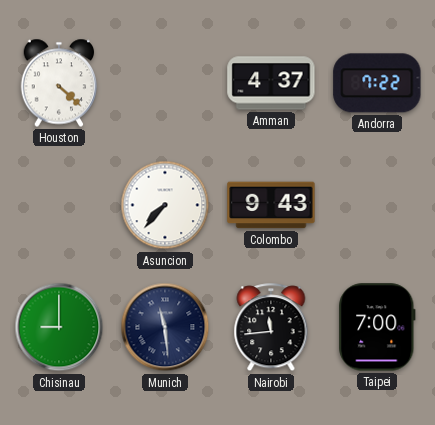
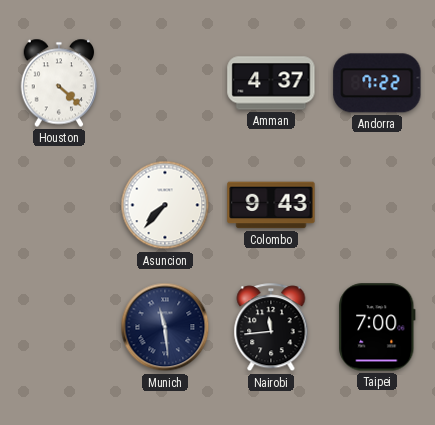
Chisinau: 9:00 -> none
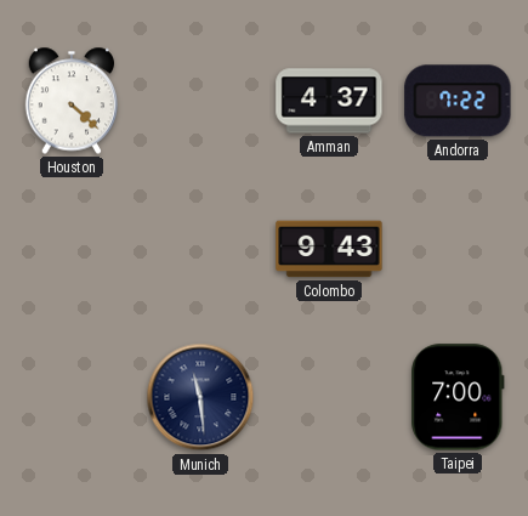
Asuncion: 7:37 -> none
Nairobi: 11:44 -> none
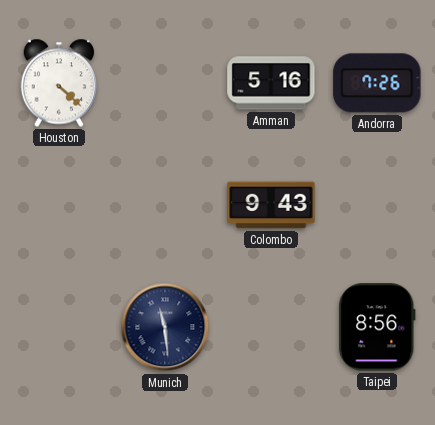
Amman: 4:37 -> 5:16
Andorra: 7:22 -> 7:26
Taipei: 7:00 -> 8:56
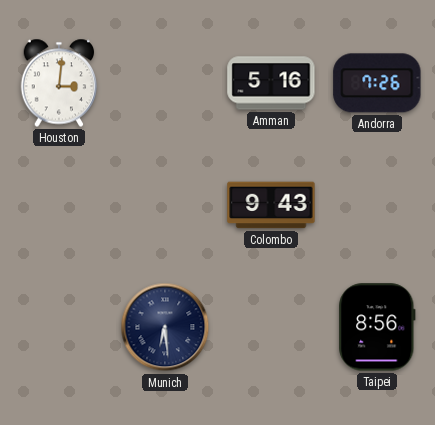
Houston: 4:22 -> 3:01
Munich: 11:29 -> 6:29
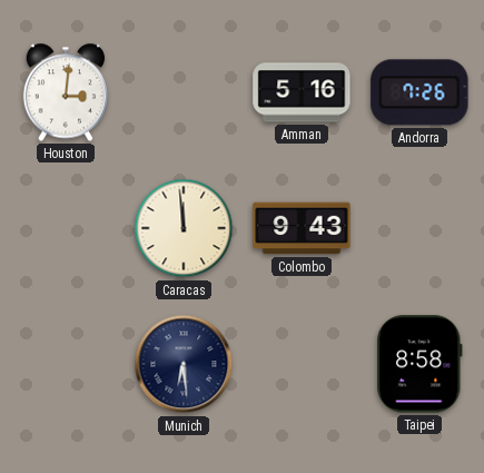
Caracas: none -> 11:59
Taipei: 8:56 -> 8:58
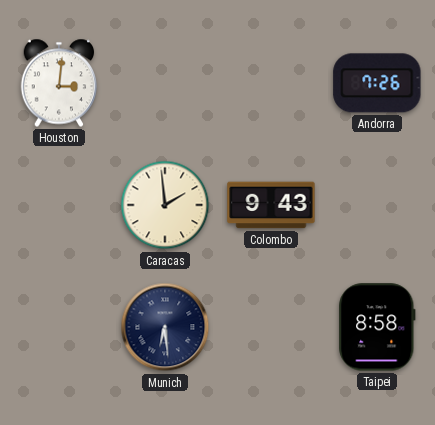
Amman: 5:16 -> none
Caracas: 11:59 -> 1:59
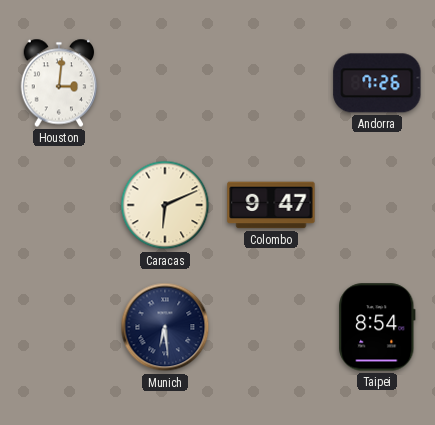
Caracas: 1:59 -> 6:11
Colombo: 9:43 -> 9:47
Taipei: 8:58 -> 8:54
